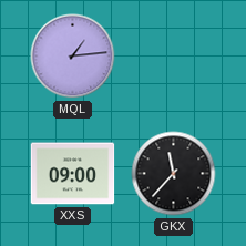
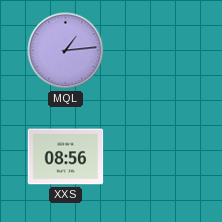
XXS: 09:00 -> 08:56
GKX: 11:37 -> none
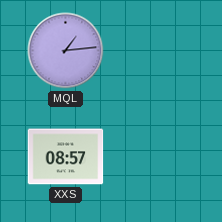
XXS: 08:56 -> 08:57
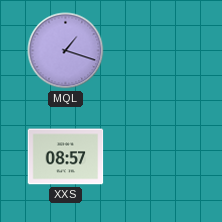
MQL: 1:14 -> 1:18
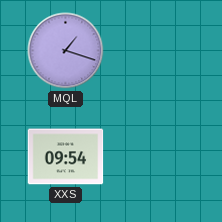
XXS: 08:57 -> 09:54
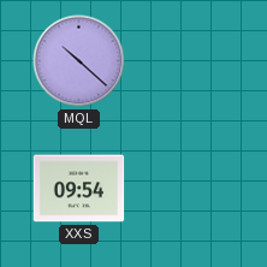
MQL: 1:18 -> 10:22
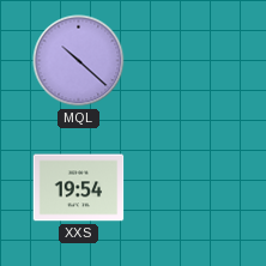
XXS: 09:54 -> 19:54
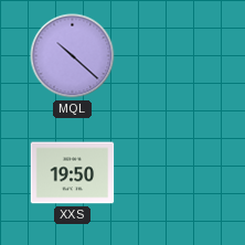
XXS: 19:54 -> 19:50
